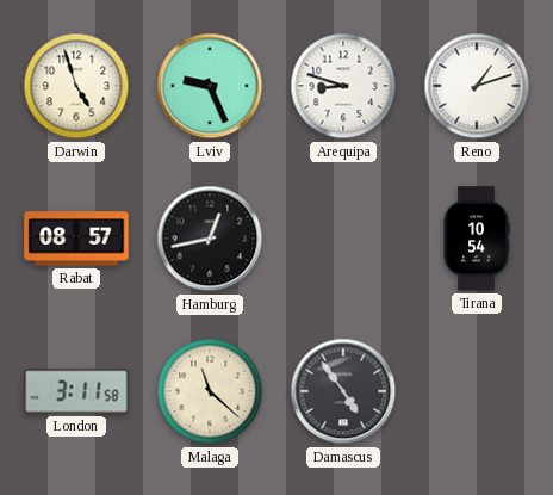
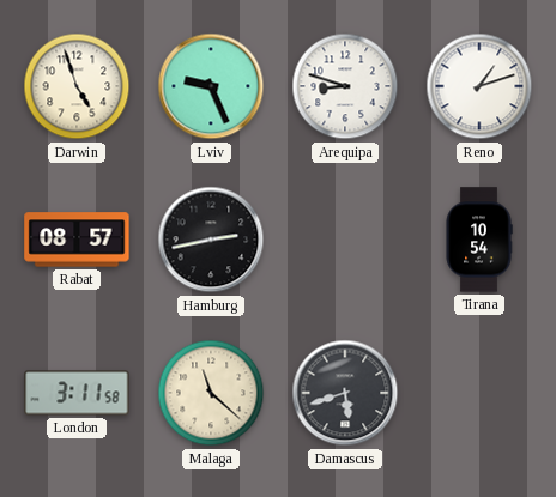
Hamburg: 12:43 -> 2:43
Damascus: 4:54 -> 5:42
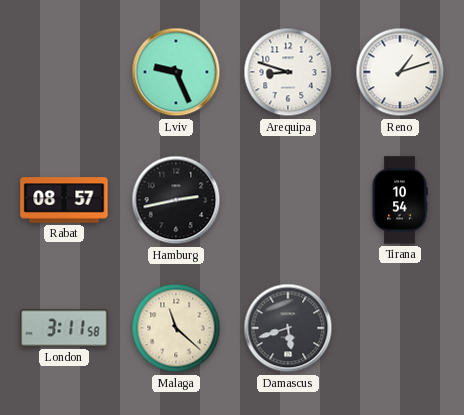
Darwin: 4:57 -> none
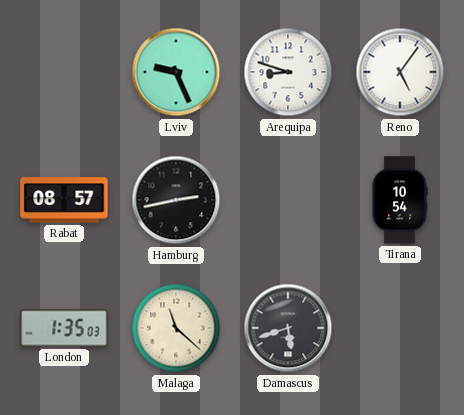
Reno: 1:12 -> 5:06
London: 3:11 -> 1:35
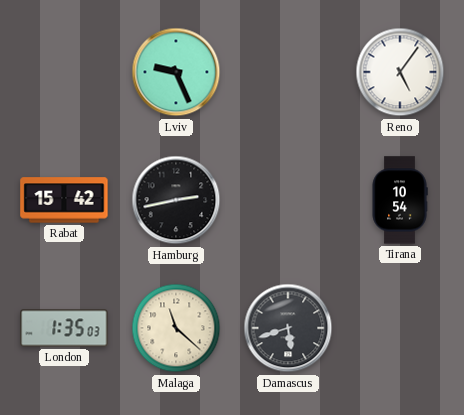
Arequipa: 8:48 -> none
Rabat: 08:57 -> 15:42
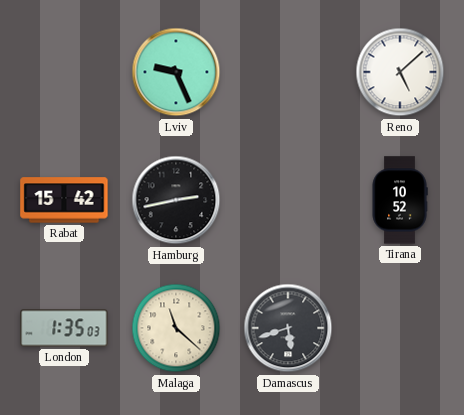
Reno: 5:06 -> 5:08
Tirana: 10:54 -> 10:52
